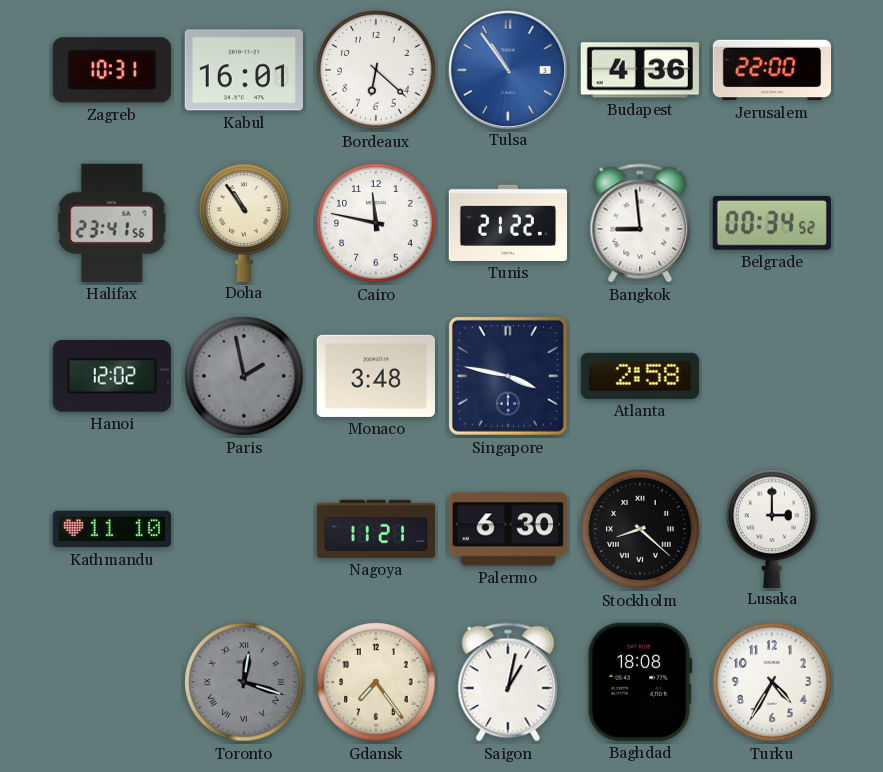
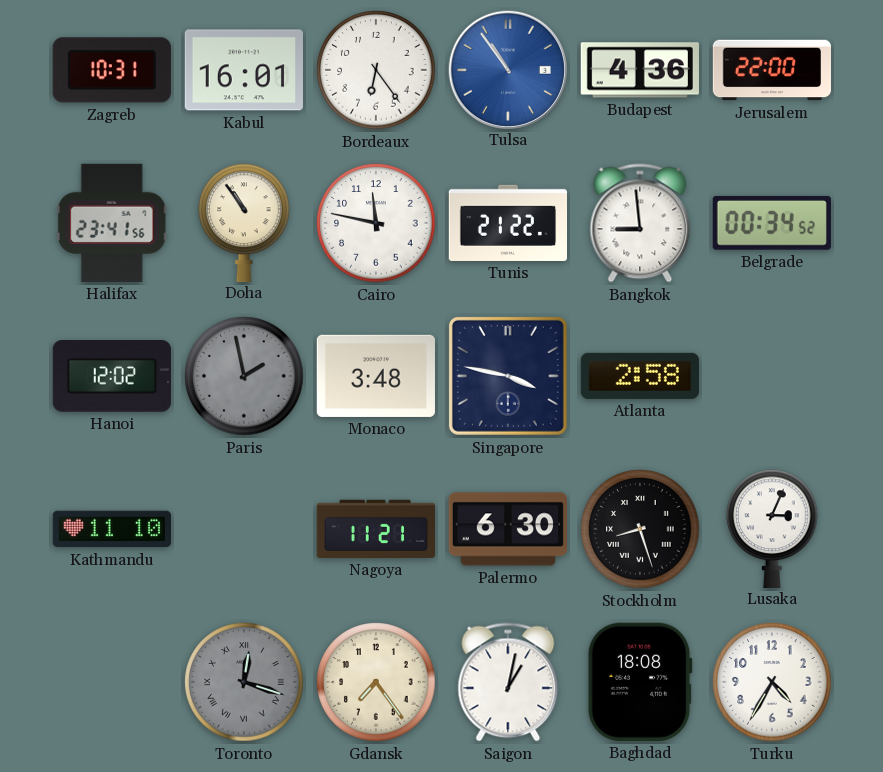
Bordeaux: 6:22 -> 6:24
Stockholm: 8:22 -> 8:27
Lusaka: 3:00 -> 3:04
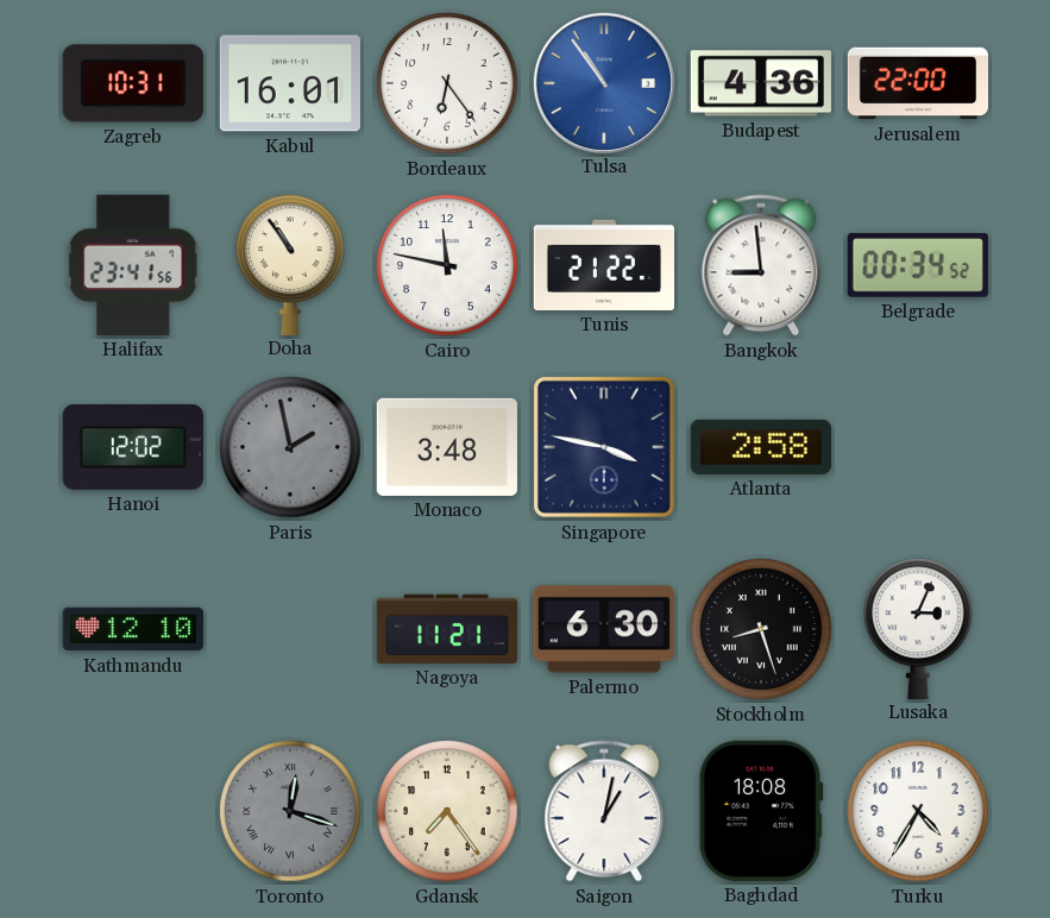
Kathmandu: 11:10 -> 12:10
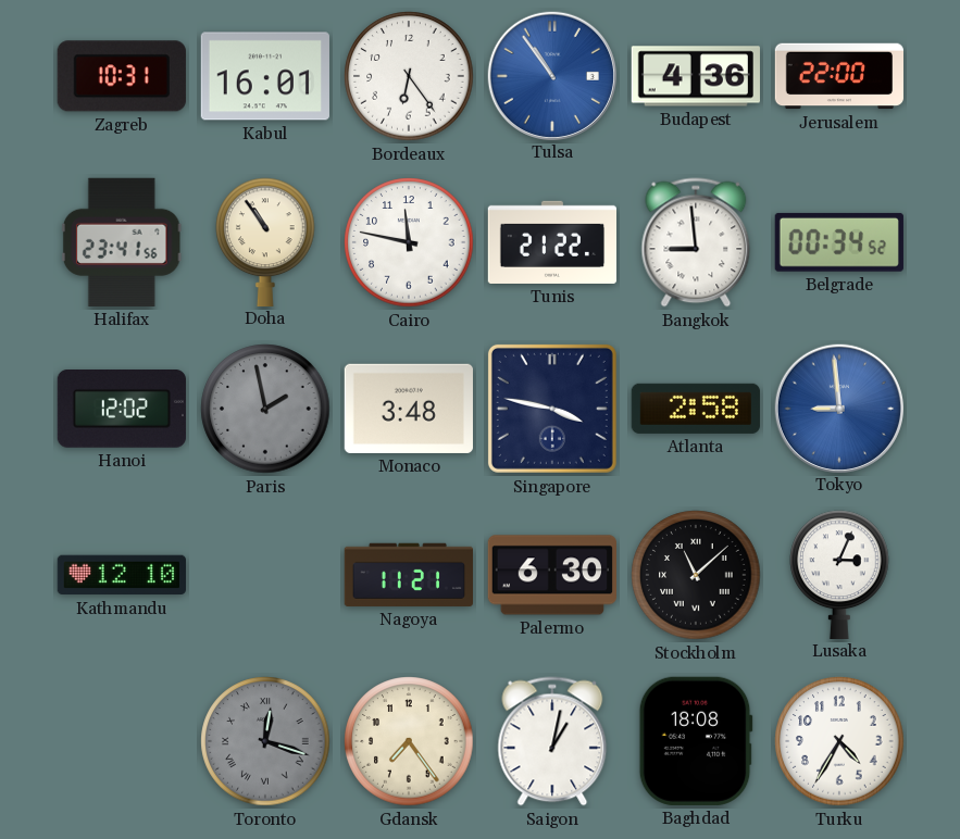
Tokyo: none -> 8:59
Stockholm: 8:27 -> 11:08
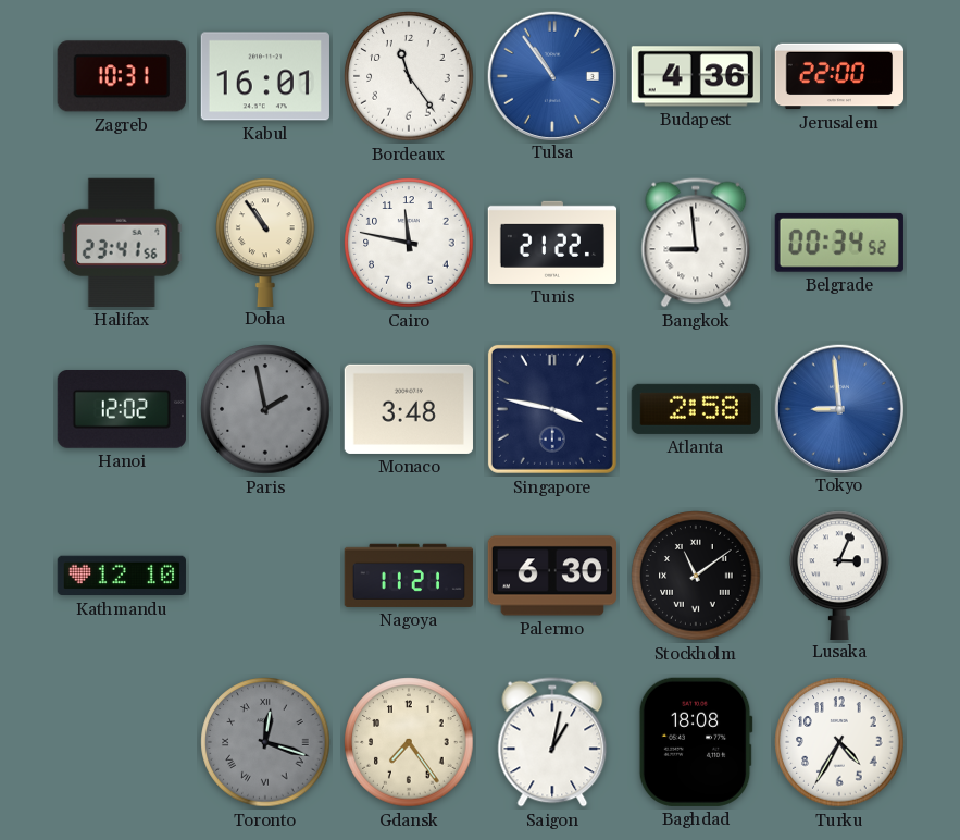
Bordeaux: 6:24 -> 11:24
Stockholm: 11:08 -> 11:09
